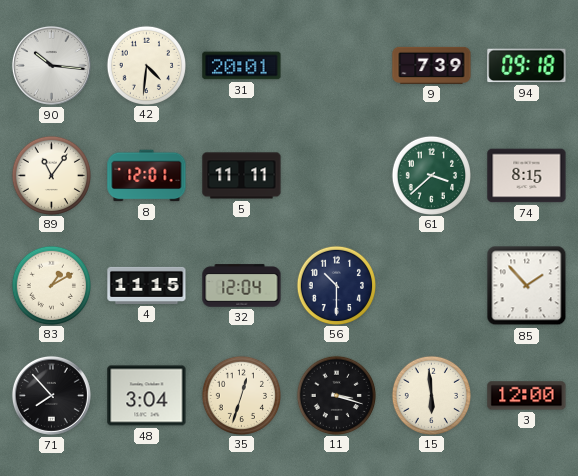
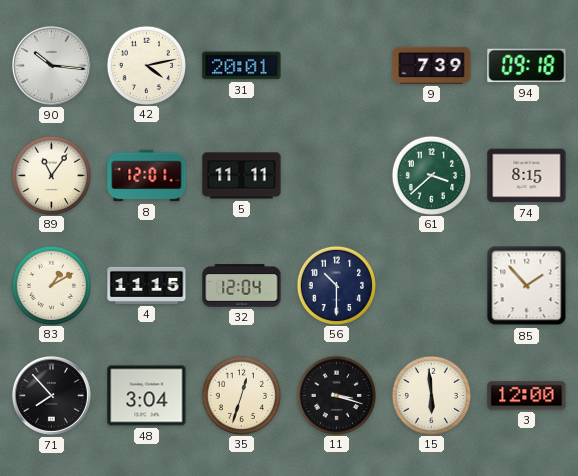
42: 4:31 -> 4:13
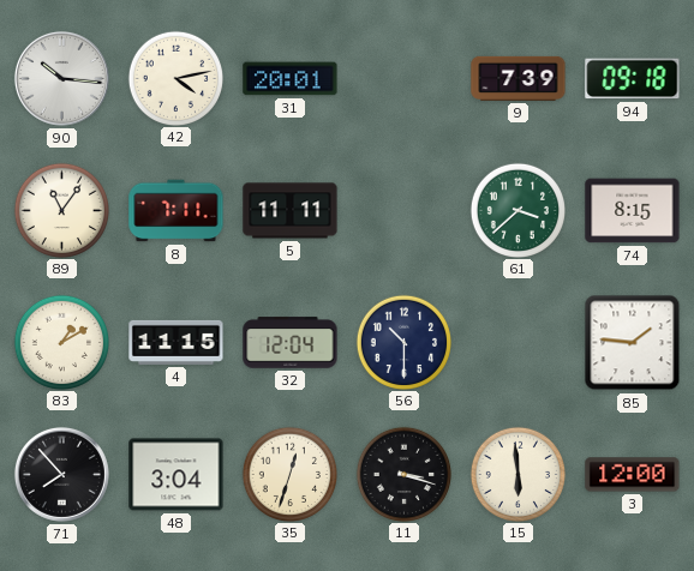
8: 12:01 -> 7:11
85: 1:53 -> 1:46
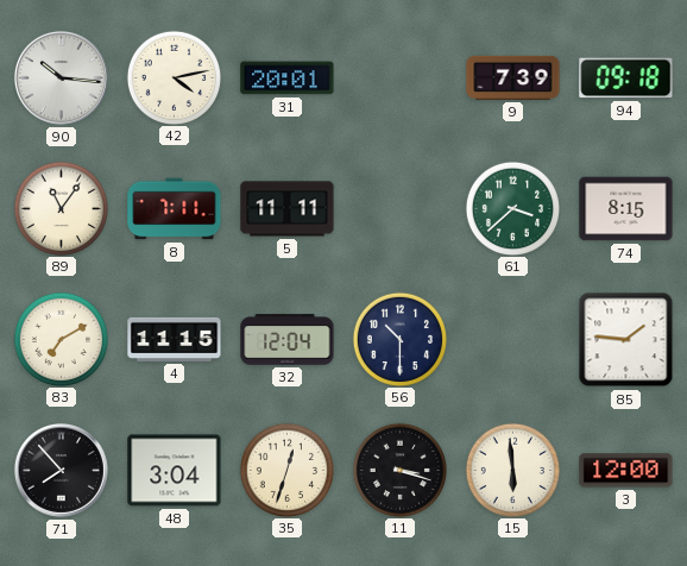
83: 1:10 -> 7:10
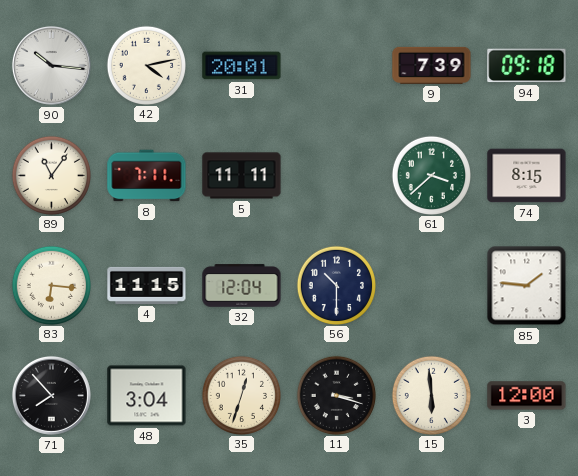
83: 7:10 -> 6:16
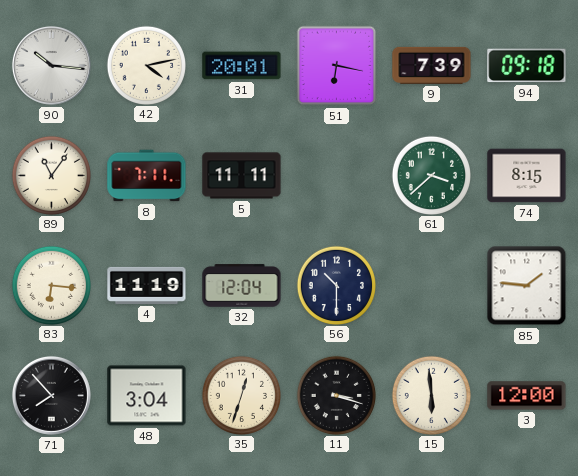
51: none -> 6:17
4: 11:15 -> 11:19
